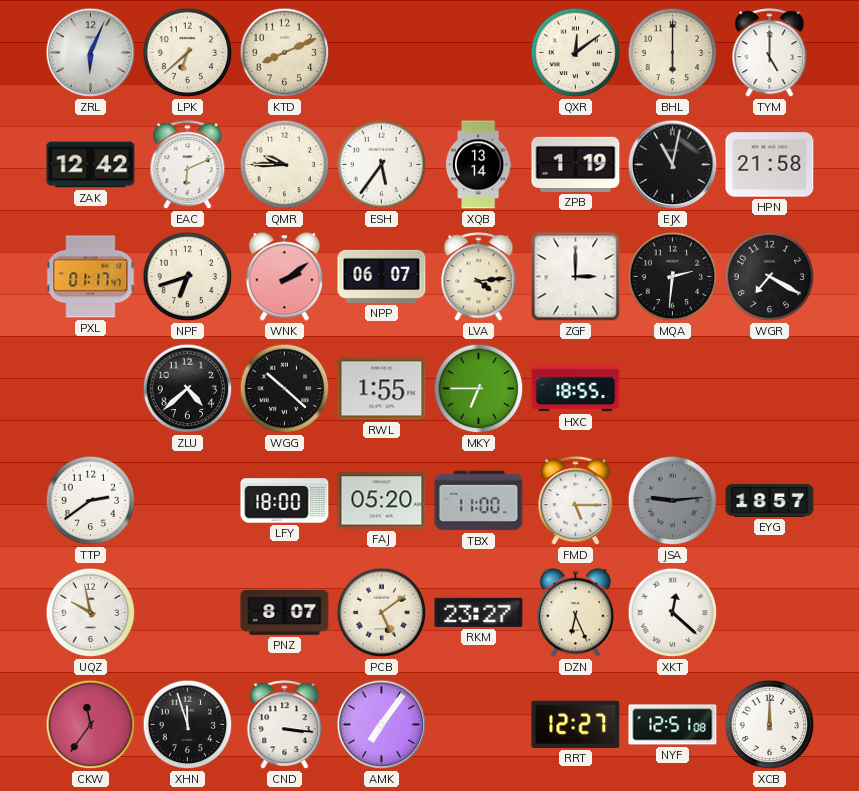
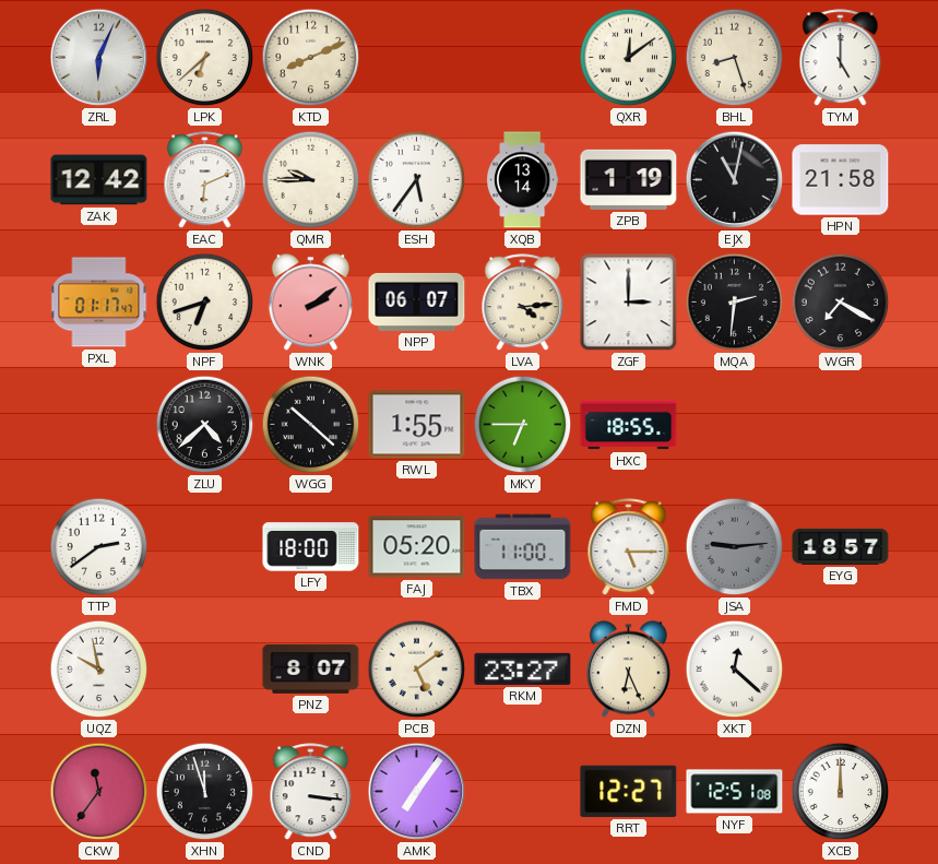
BHL: 6:00 -> 8:27
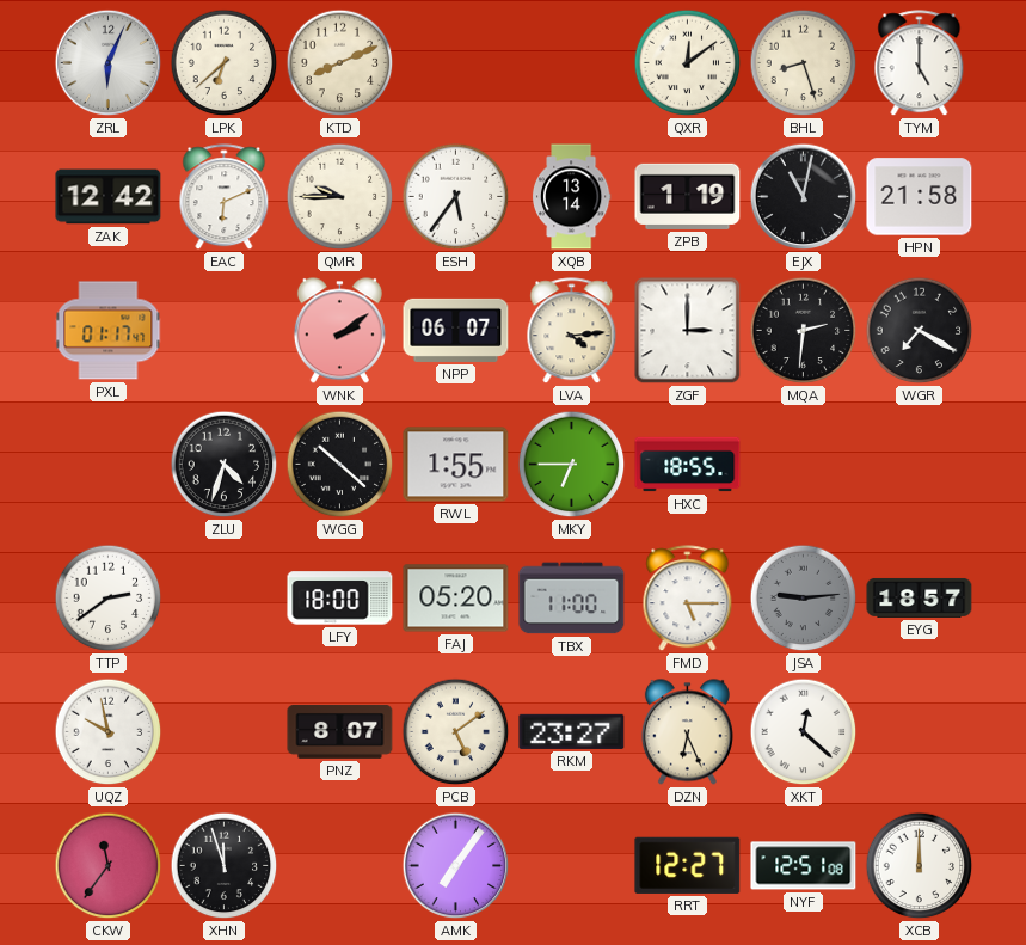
NPF: 6:42 -> none
ZLU: 4:38 -> 4:33
CND: 3:16 -> none
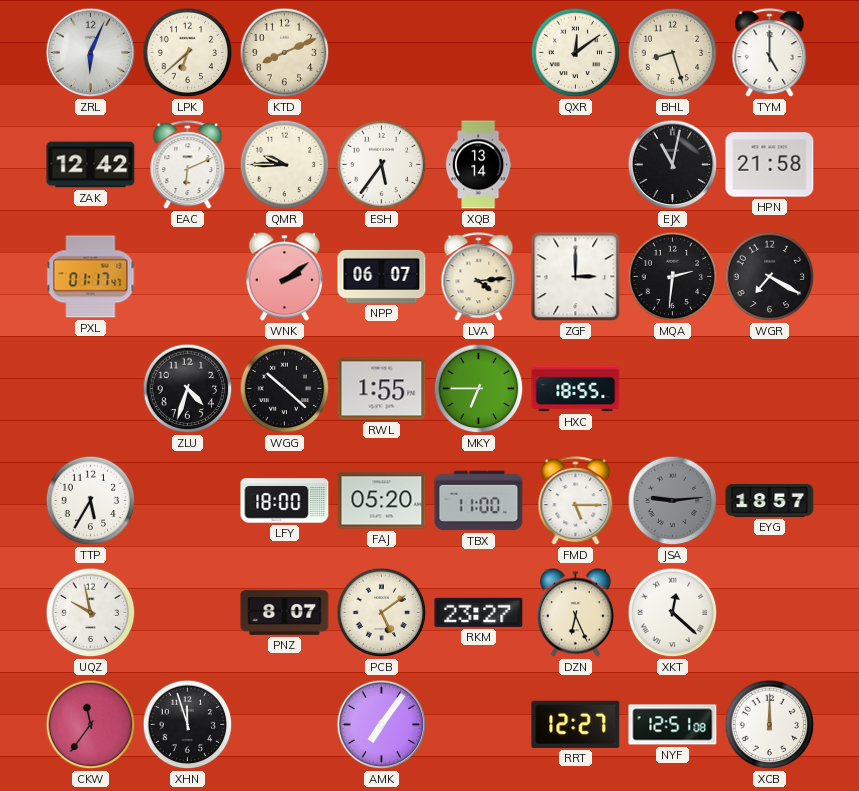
ZPB: 1:19 -> none
TTP: 2:39 -> 5:35
